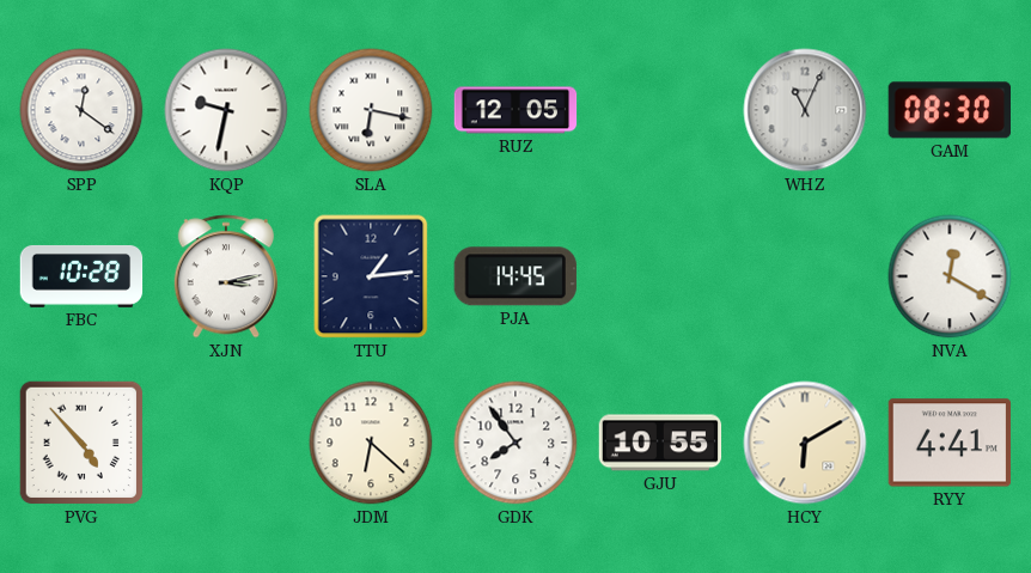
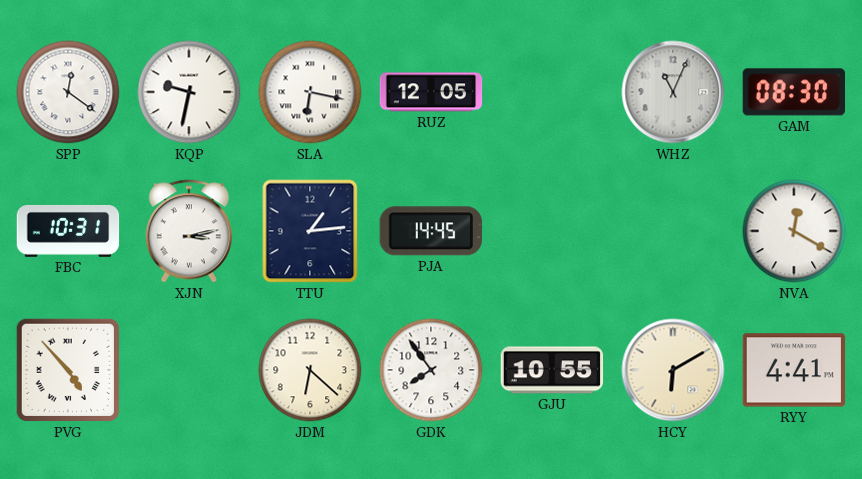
FBC: 10:28 -> 10:31
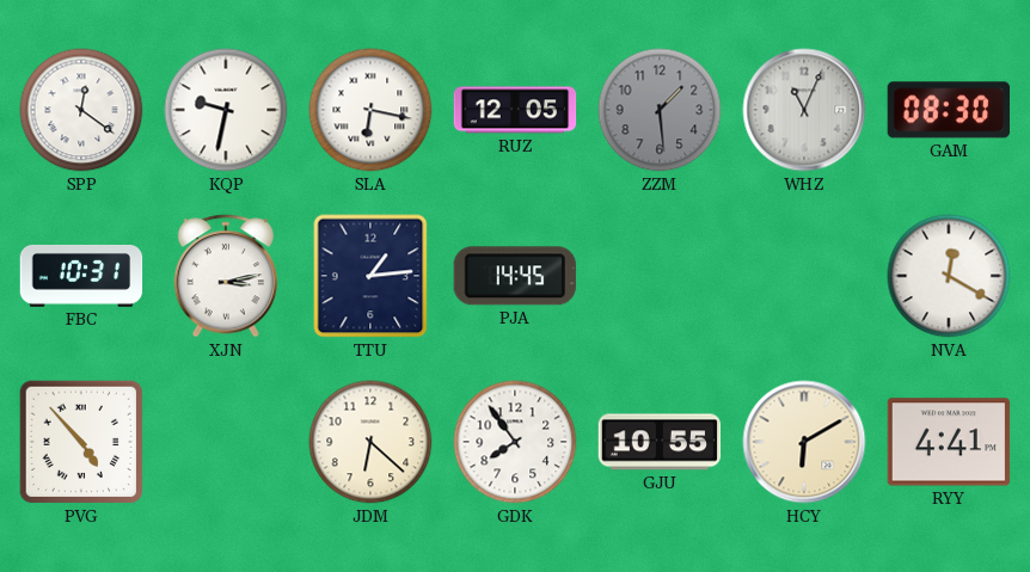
ZZM: none -> 1:29
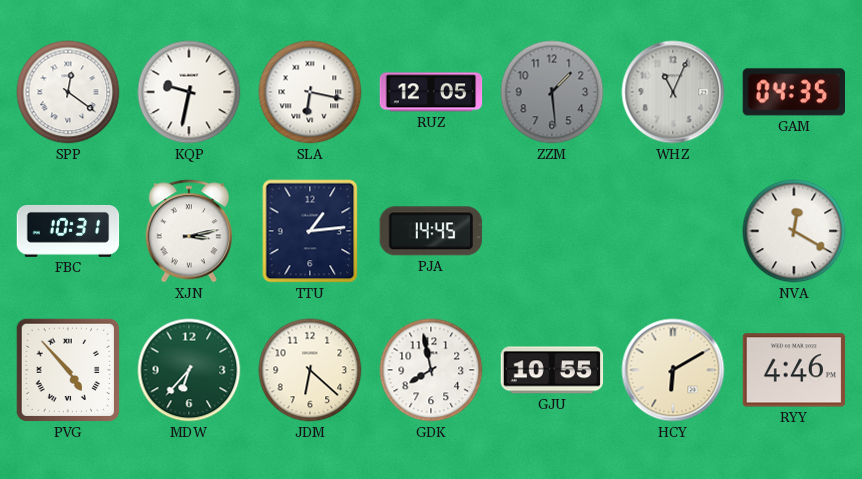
GAM: 08:30 -> 04:35
MDW: none -> 6:37
GDK: 7:54 -> 7:58
RYY: 4:41 -> 4:46
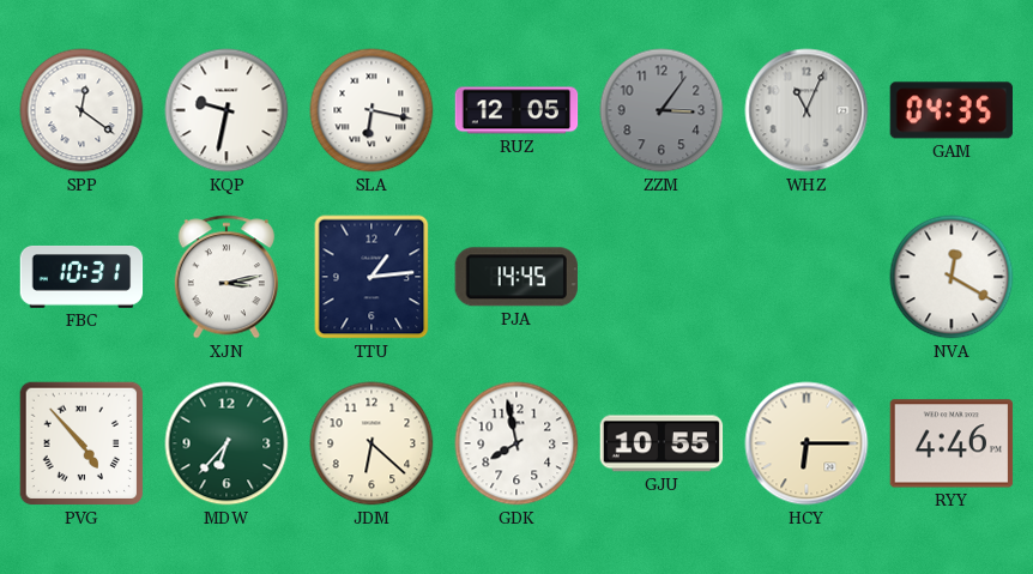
ZZM: 1:29 -> 3:06
HCY: 6:10 -> 6:15
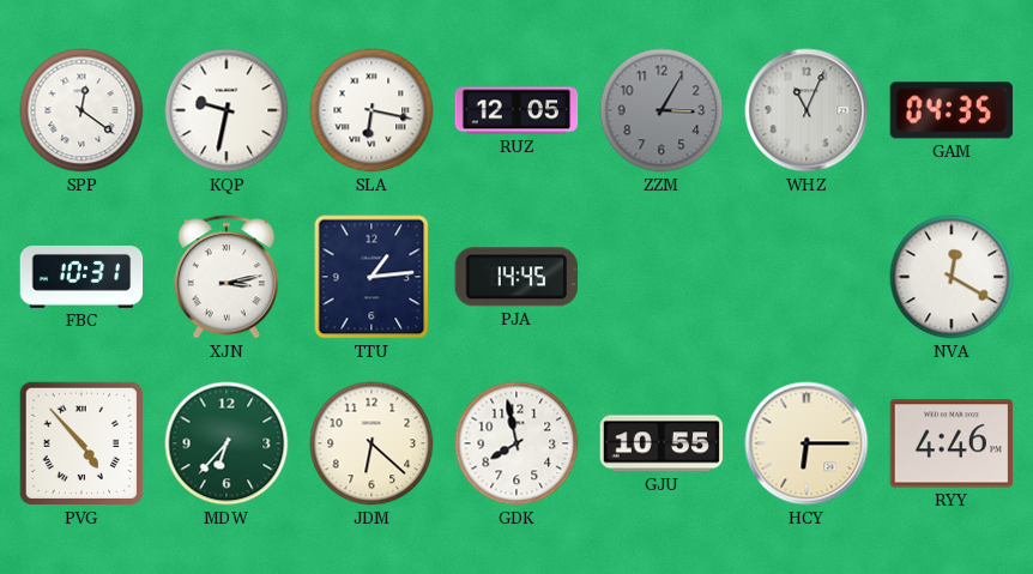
ZZM: 3:06 -> 3:05
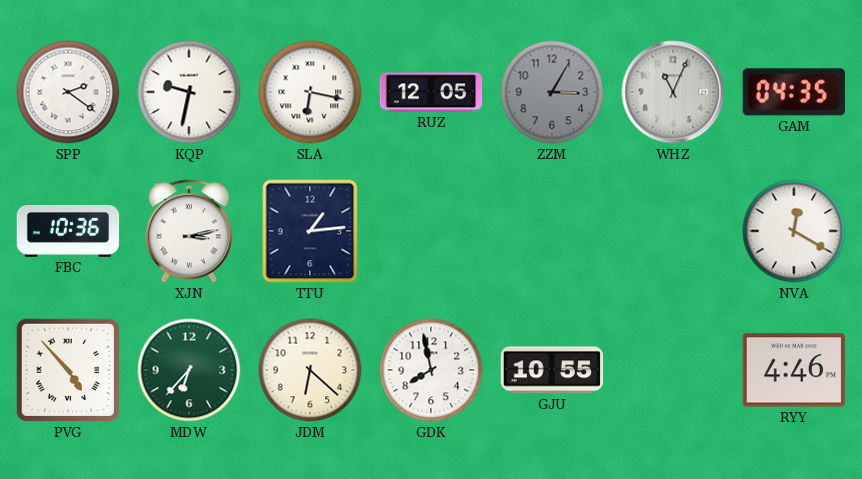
SPP: 12:21 -> 2:21
FBC: 10:31 -> 10:36
PJA: 14:45 -> none
HCY: 6:15 -> none
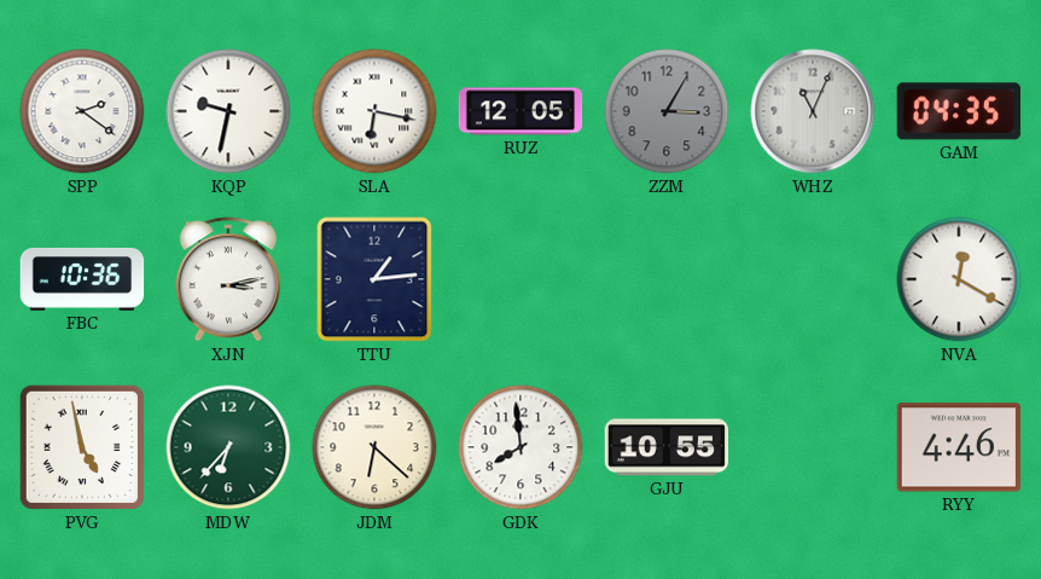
PVG: 4:53 -> 4:58
GDK: 7:58 -> 7:59
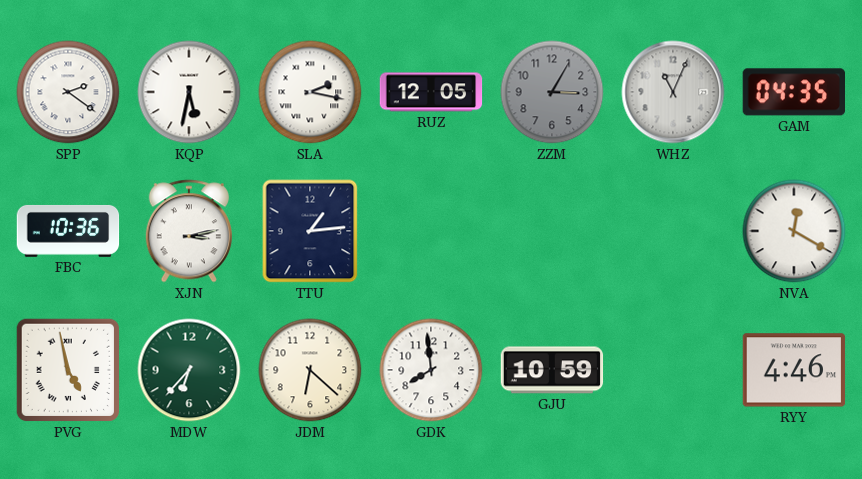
KQP: 9:32 -> 5:32
SLA: 6:17 -> 2:17
GJU: 10:55 -> 10:59
